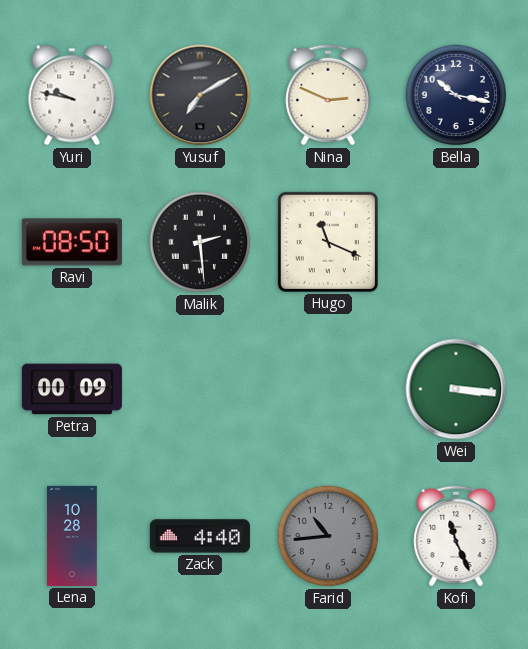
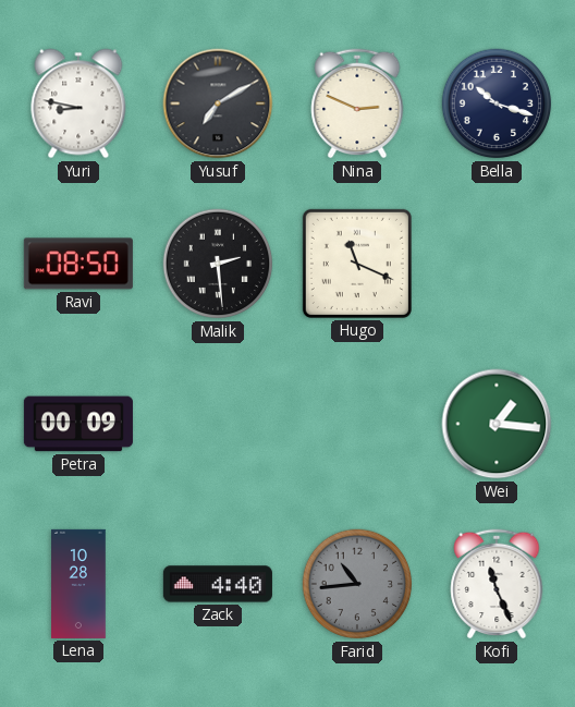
Yuri: 9:47 -> 8:47
Bella: 10:17 -> 10:18
Wei: 3:16 -> 1:16
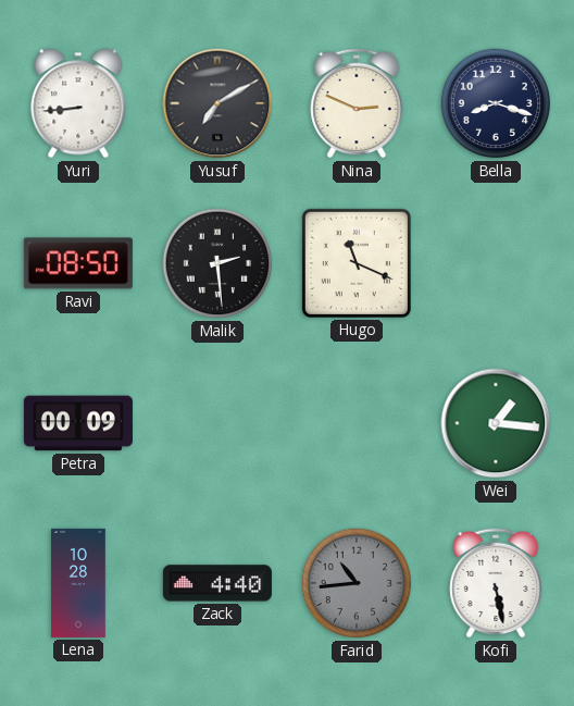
Yuri: 8:47 -> 8:44
Bella: 10:18 -> 8:18
Kofi: 11:26 -> 5:28
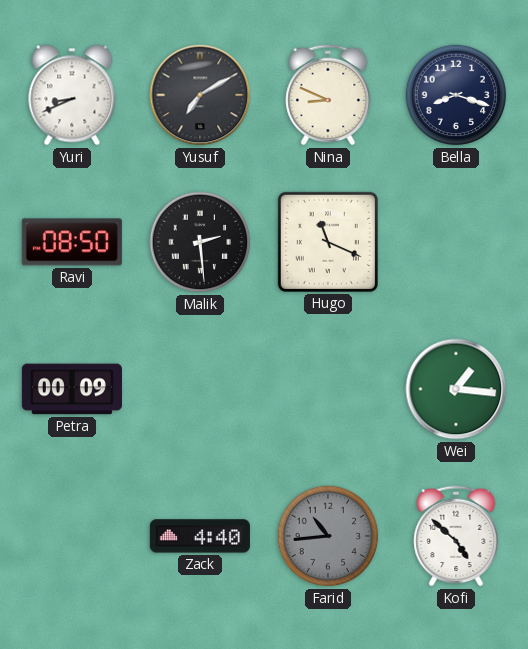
Yuri: 8:44 -> 8:41
Nina: 2:49 -> 8:49
Lena: 10:28 -> none
Kofi: 5:28 -> 4:52
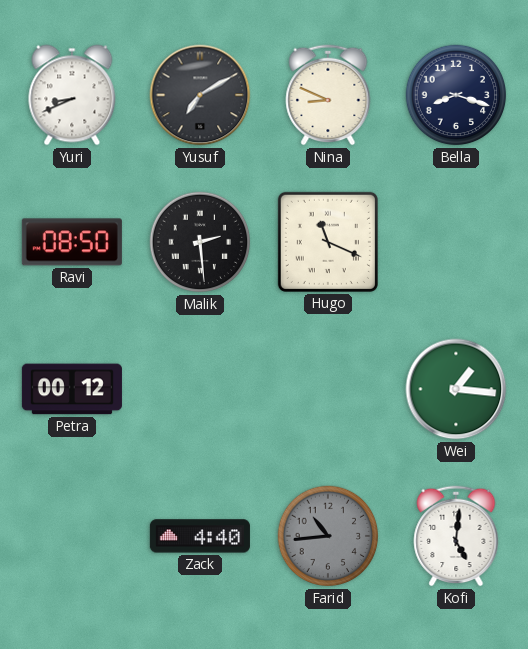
Petra: 00:09 -> 00:12
Kofi: 4:52 -> 5:01
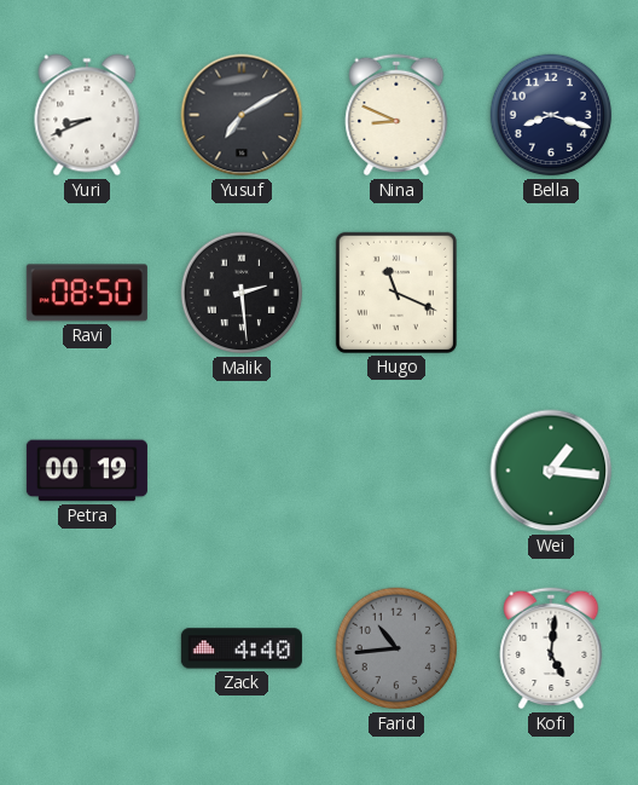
Petra: 00:12 -> 00:19
